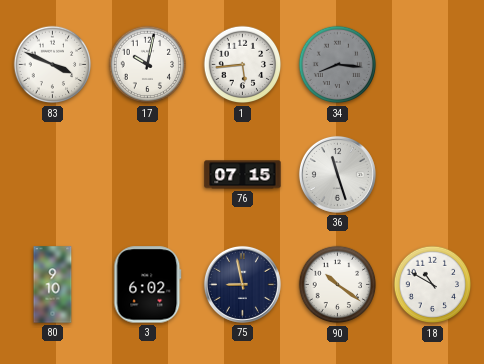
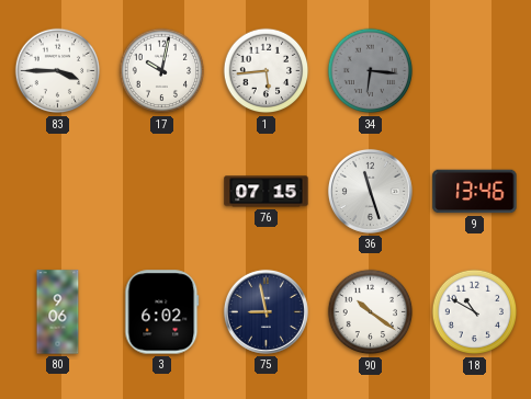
83: 3:49 -> 3:45
34: 8:16 -> 6:16
9: none -> 13:46
80: 9:10 -> 9:06
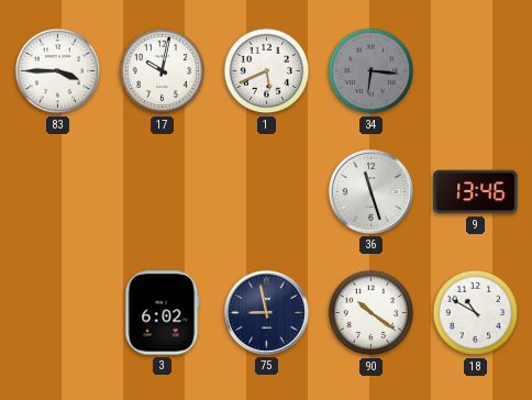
1: 5:44 -> 5:41
76: 07:15 -> none
80: 9:06 -> none
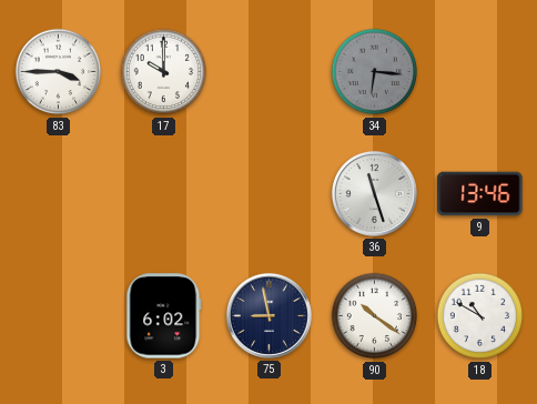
17: 10:02 -> 10:00
1: 5:41 -> none
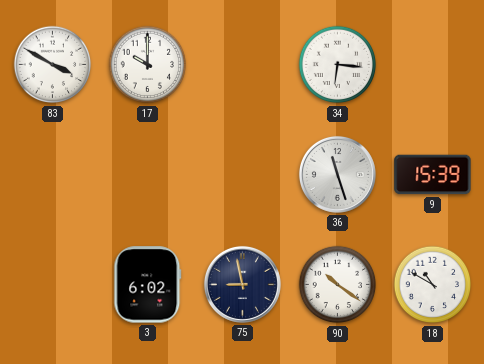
83: 3:45 -> 3:50
34 dial: grey -> white
9: 13:46 -> 15:39
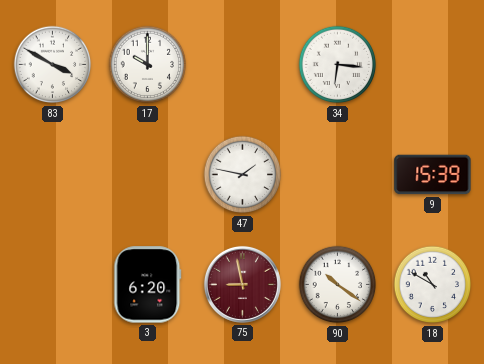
47: none -> 1:47
36: 11:27 -> none
3: 6:02 -> 6:20
75 dial: navy -> burgundy
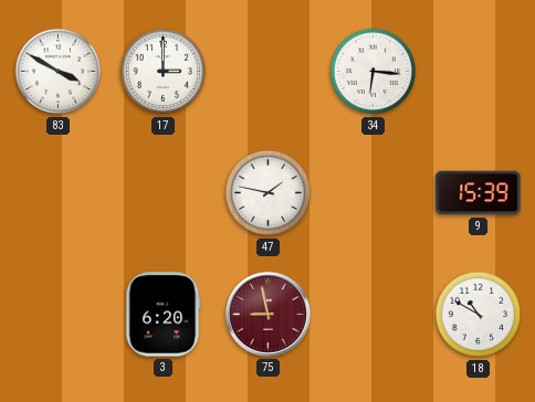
17: 10:00 -> 3:00
90: 10:21 -> none
